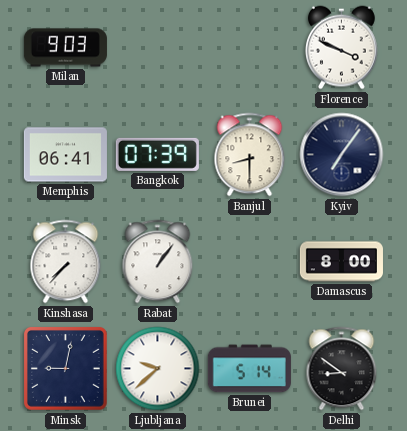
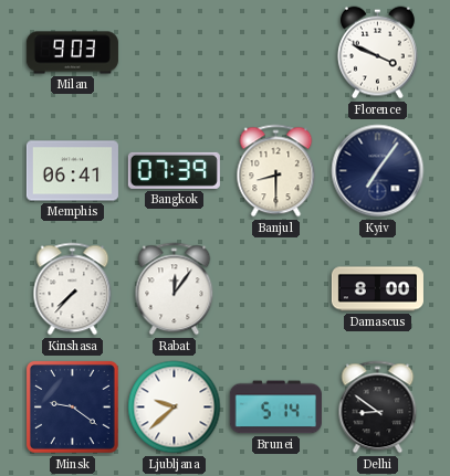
Rabat: 1:06 -> 12:06
Minsk: 9:02 -> 9:21
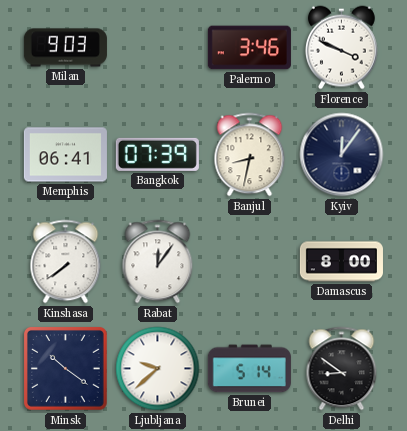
Palermo: none -> 3:46
Banjul: 8:30 -> 8:32
Kyiv: 7:06 -> 12:06
Kinshasa: 7:37 -> 7:39
Minsk: 9:21 -> 10:21
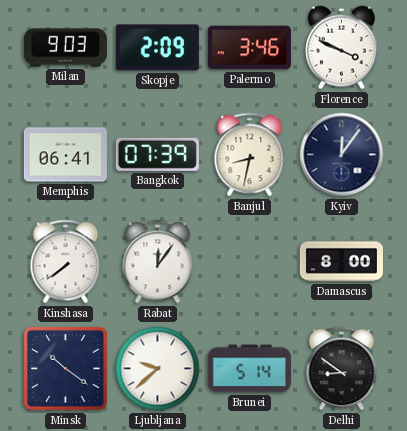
Skopje: none -> 2:09
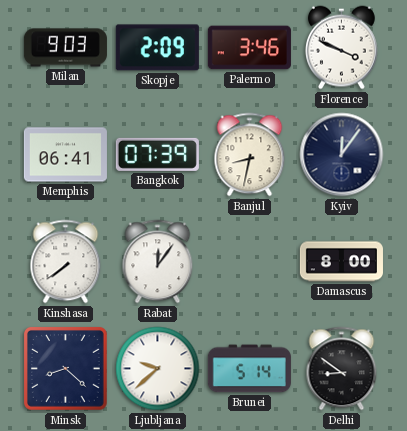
Minsk: 10:21 -> 8:22
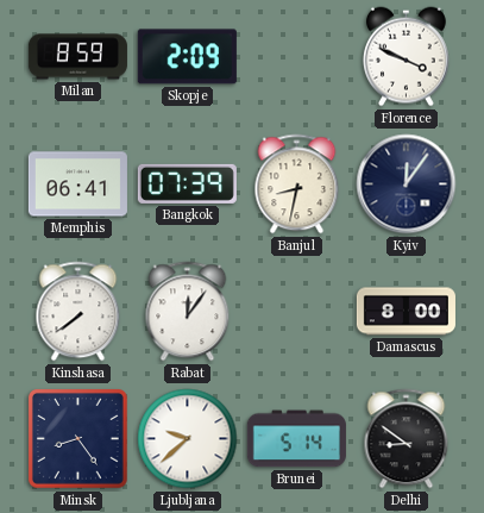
Milan: 9:03 -> 8:59
Palermo: 3:46 -> none
Minsk: 8:22 -> 8:24
